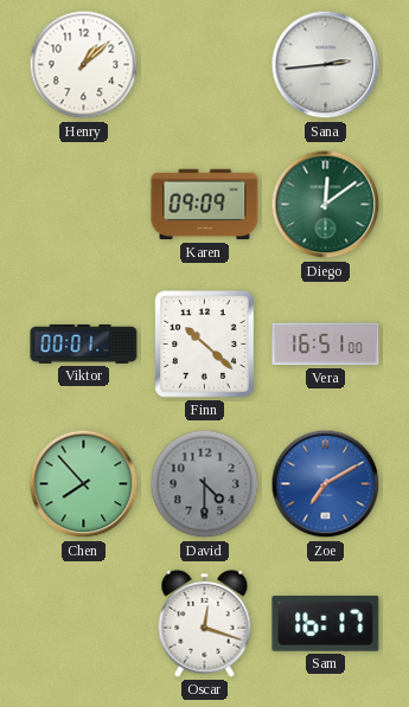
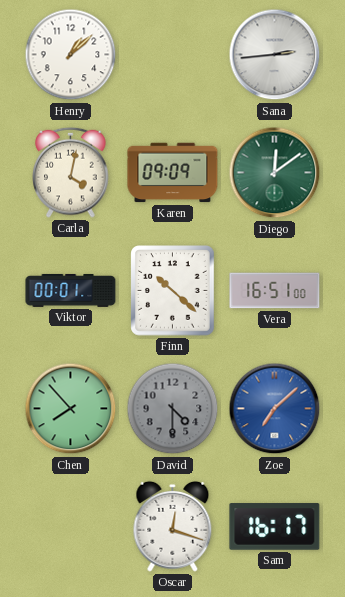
Carla: none -> 4:02
Zoe: 7:10 -> 7:08
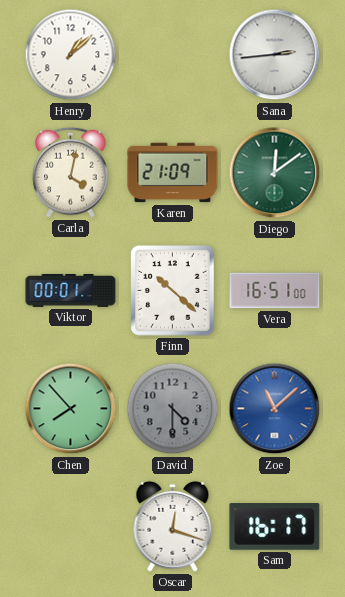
Karen: 09:09 -> 21:09
Zoe: 7:08 -> 11:08
